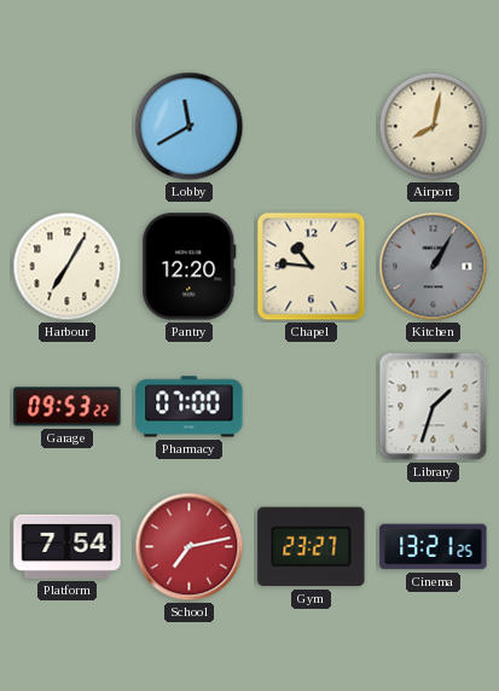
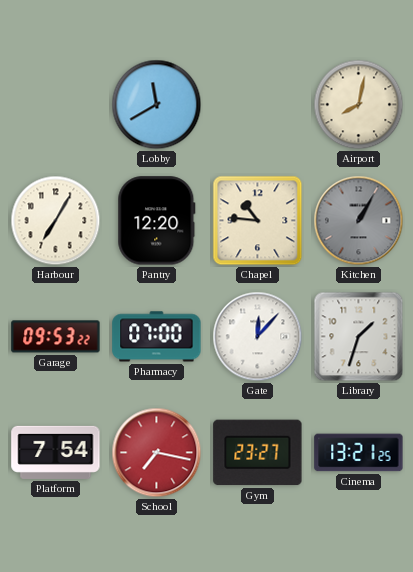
Gate: none -> 12:07
School: 7:13 -> 7:17
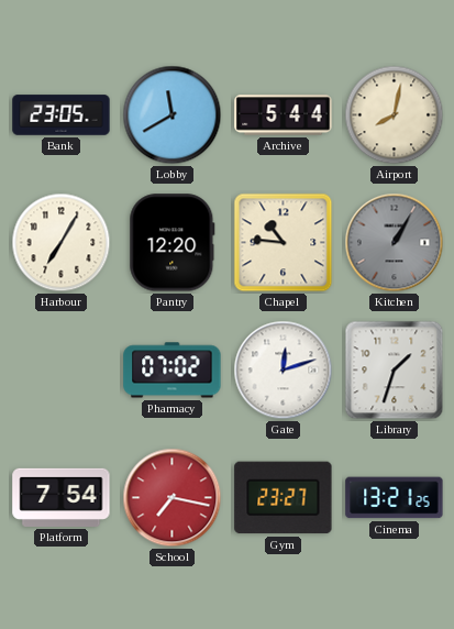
Bank: none -> 23:05
Archive: none -> 5:44
Garage: 09:53 -> none
Pharmacy: 07:00 -> 07:02
Gate: 12:07 -> 12:12
